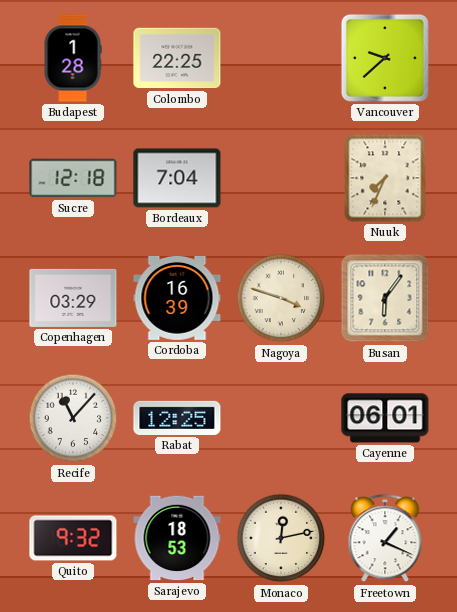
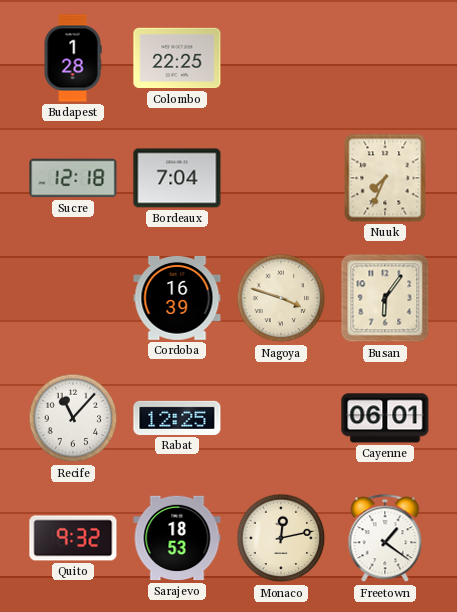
Vancouver: 9:38 -> none
Copenhagen: 03:29 -> none
Freetown: 1:19 -> 1:21
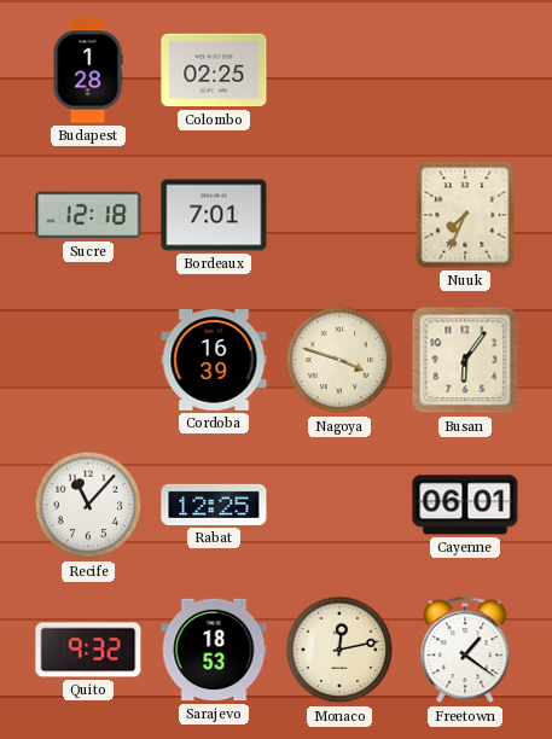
Colombo: 22:25 -> 02:25
Bordeaux: 7:04 -> 7:01
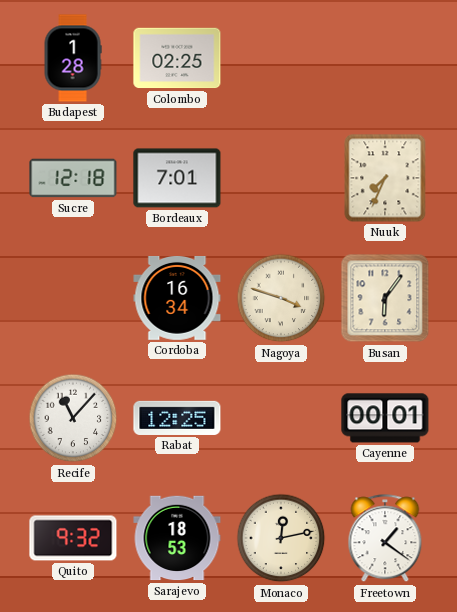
Cordoba: 16:39 -> 16:34
Cayenne: 06:01 -> 00:01
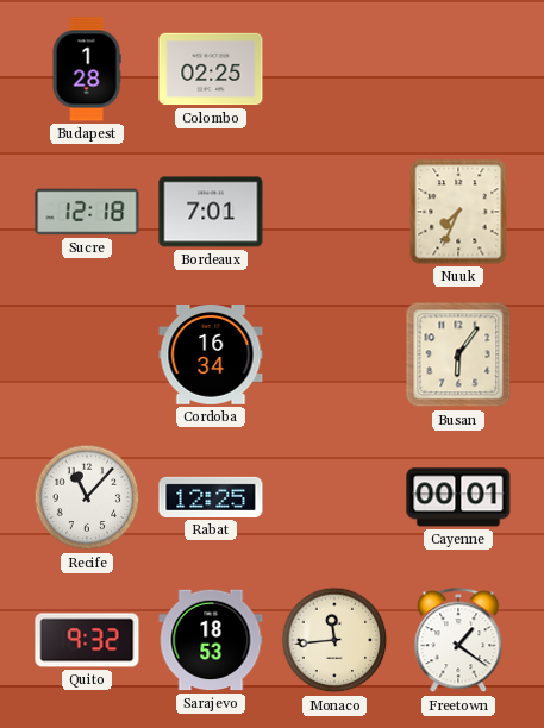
Nagoya: 3:48 -> none
Monaco: 12:13 -> 11:44
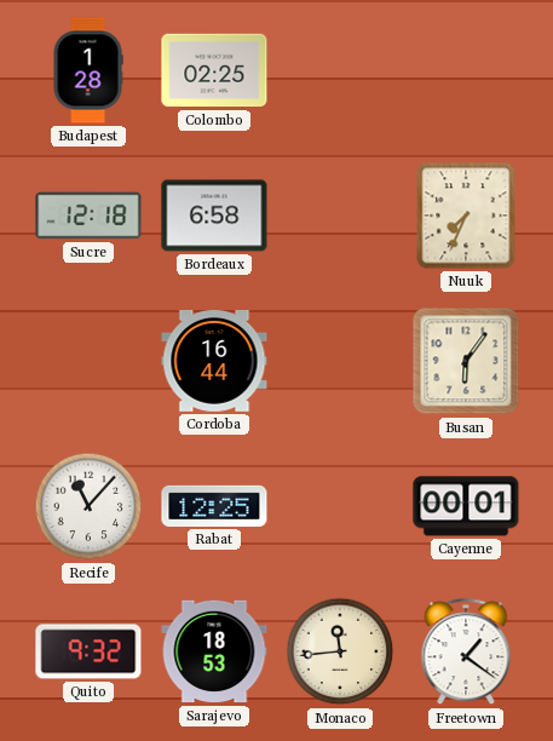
Bordeaux: 7:01 -> 6:58
Cordoba: 16:34 -> 16:44
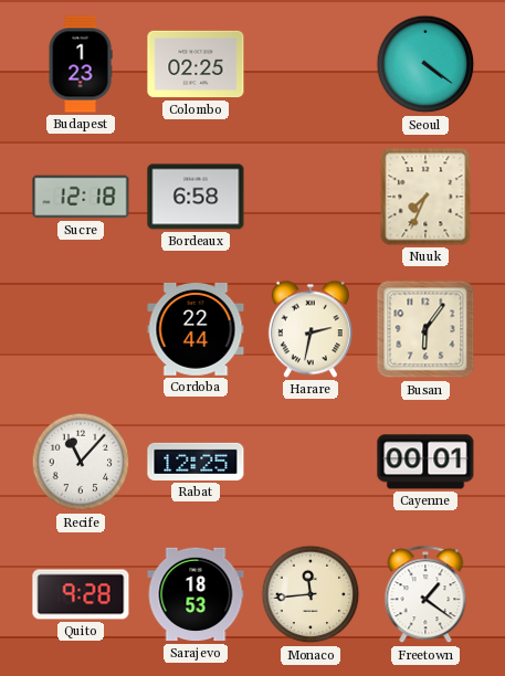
Budapest: 1:28 -> 1:23
Seoul: none -> 4:21
Cordoba: 16:44 -> 22:44
Harare: none -> 2:32
Quito: 9:32 -> 9:28
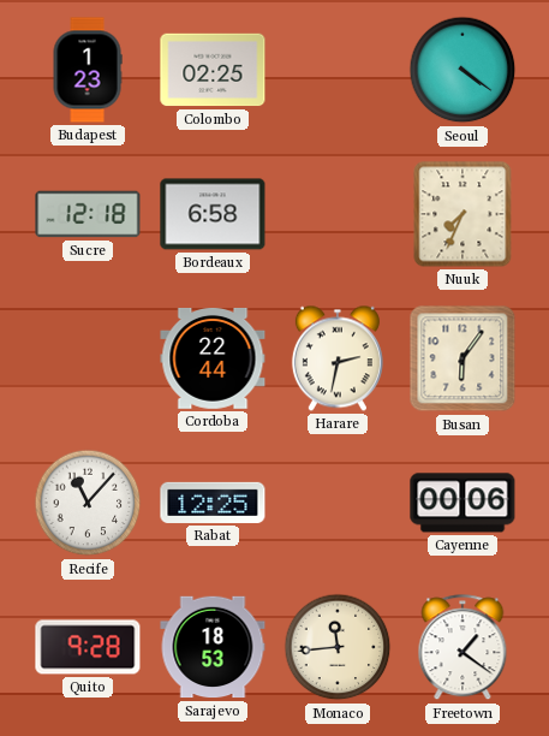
Cayenne: 00:01 -> 00:06
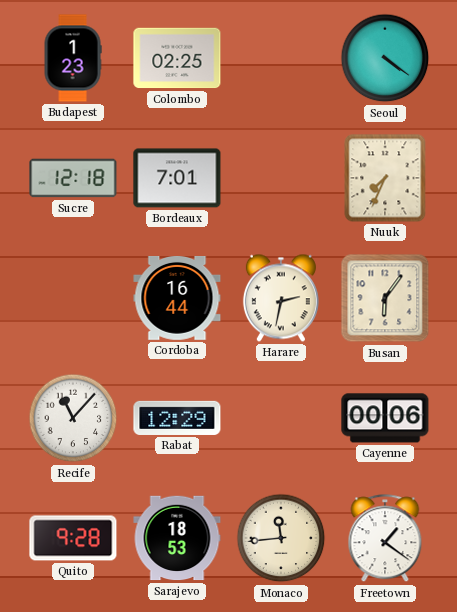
Bordeaux: 6:58 -> 7:01
Cordoba: 22:44 -> 16:44
Rabat: 12:25 -> 12:29
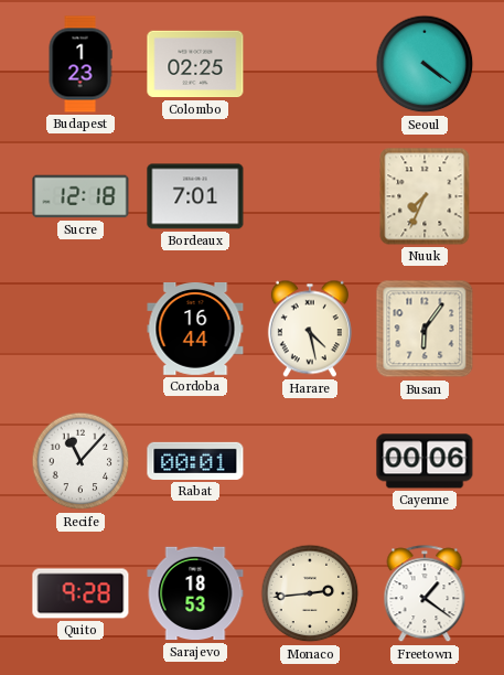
Harare: 2:32 -> 4:28
Rabat: 12:29 -> 00:01
Monaco: 11:44 -> 2:44
